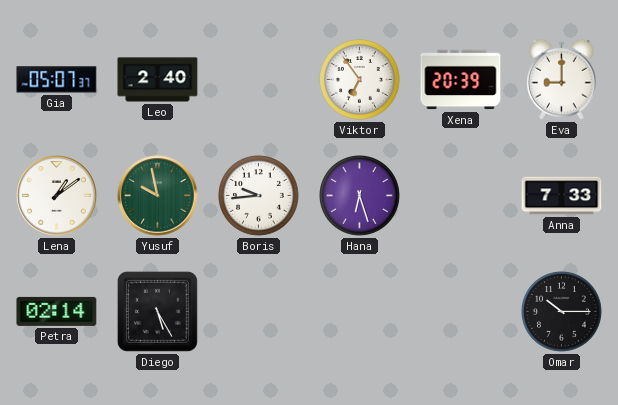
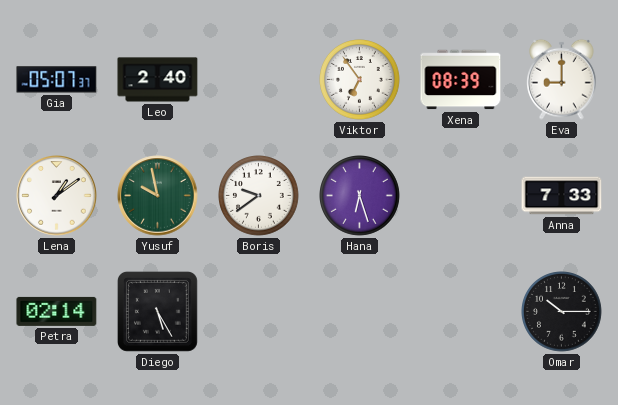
Xena: 20:39 -> 08:39
Boris: 9:44 -> 9:39
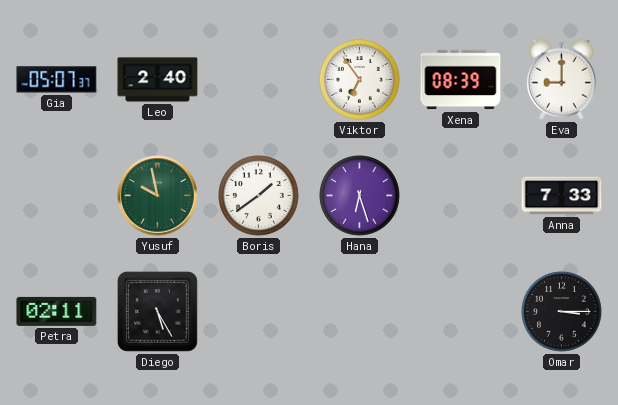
Lena: 1:09 -> none
Boris: 9:39 -> 1:39
Petra: 02:14 -> 02:11
Omar: 10:15 -> 3:15
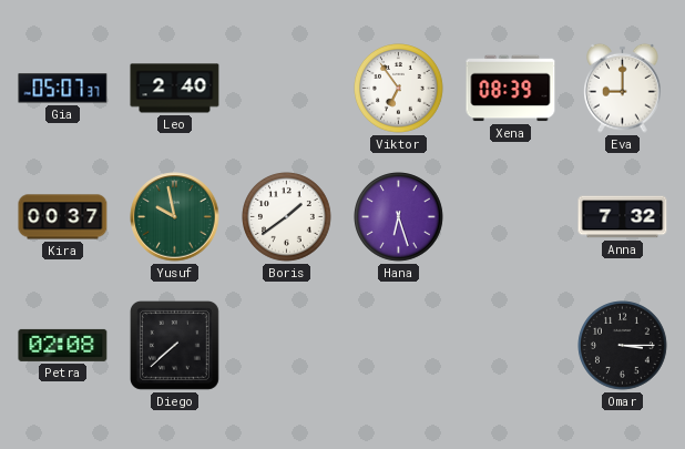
Kira: none -> 00:37
Anna: 7:33 -> 7:32
Petra: 02:11 -> 02:08
Diego: 5:25 -> 7:38
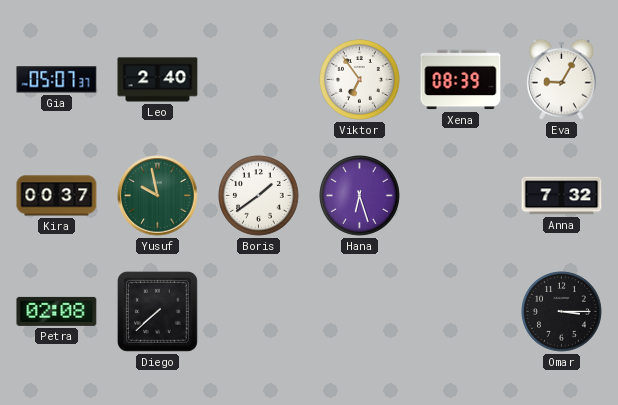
Eva: 9:00 -> 9:05
